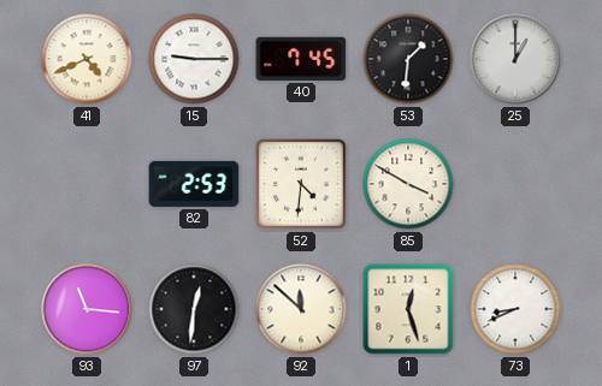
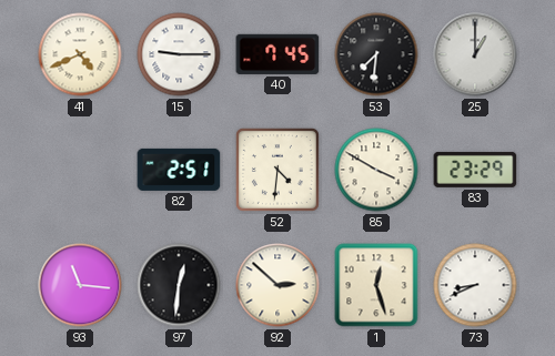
53: 1:31 -> 7:31
82: 2:53 -> 2:51
83: none -> 23:29
92: 11:52 -> 2:52
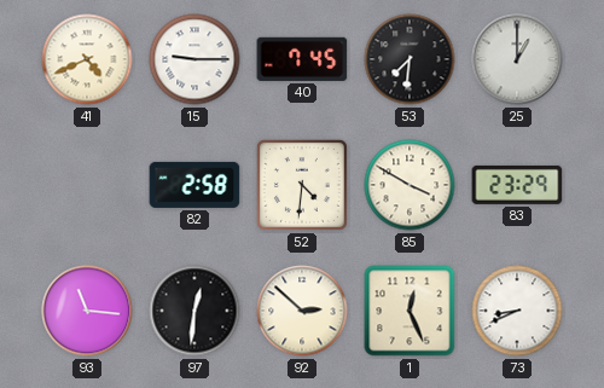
82: 2:51 -> 2:58
1: 12:27 -> 12:26
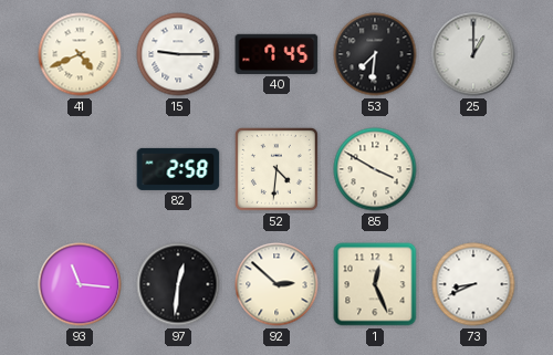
83: 23:29 -> none
